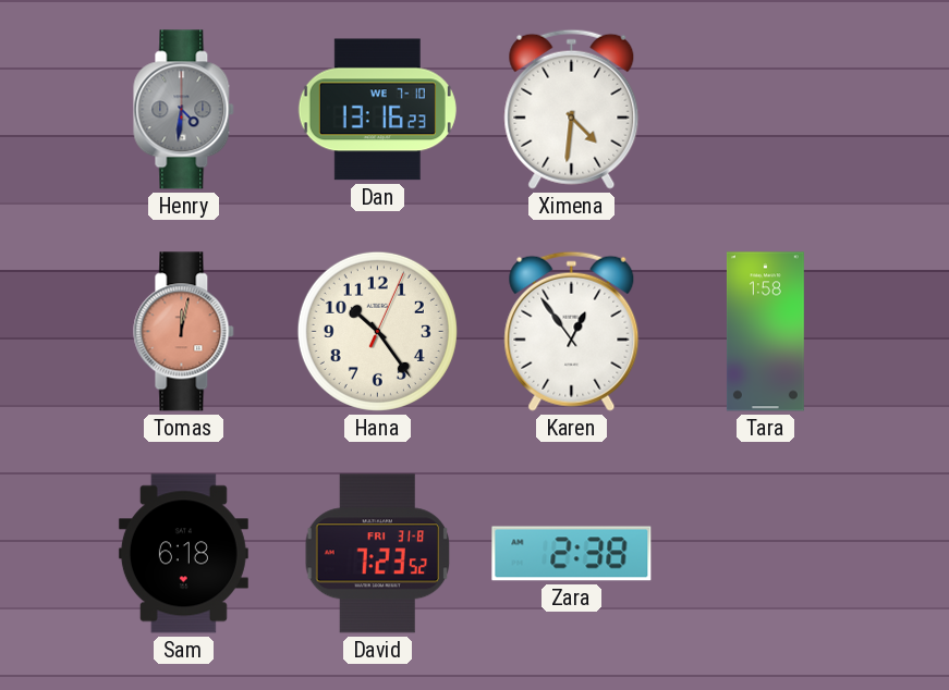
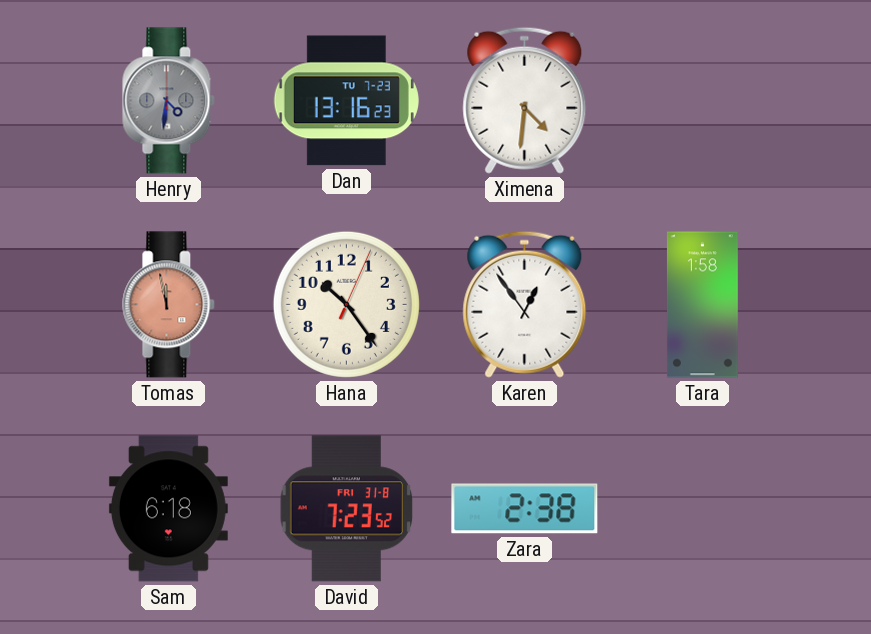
Dan date: WE 7-10 -> TU 7-23
Tomas: 12:02 -> 11:58
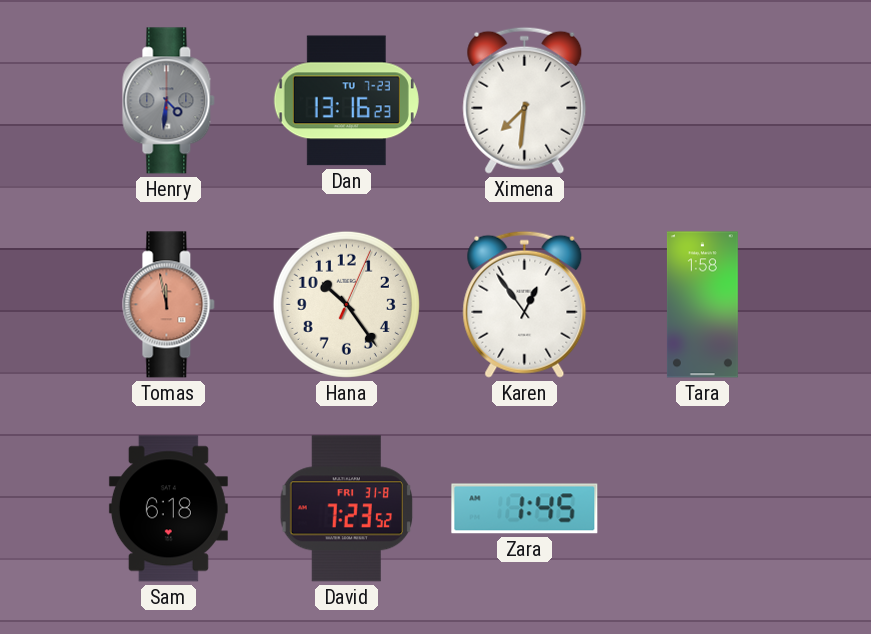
Ximena: 4:31 -> 7:31
Zara: 2:38 -> 1:45
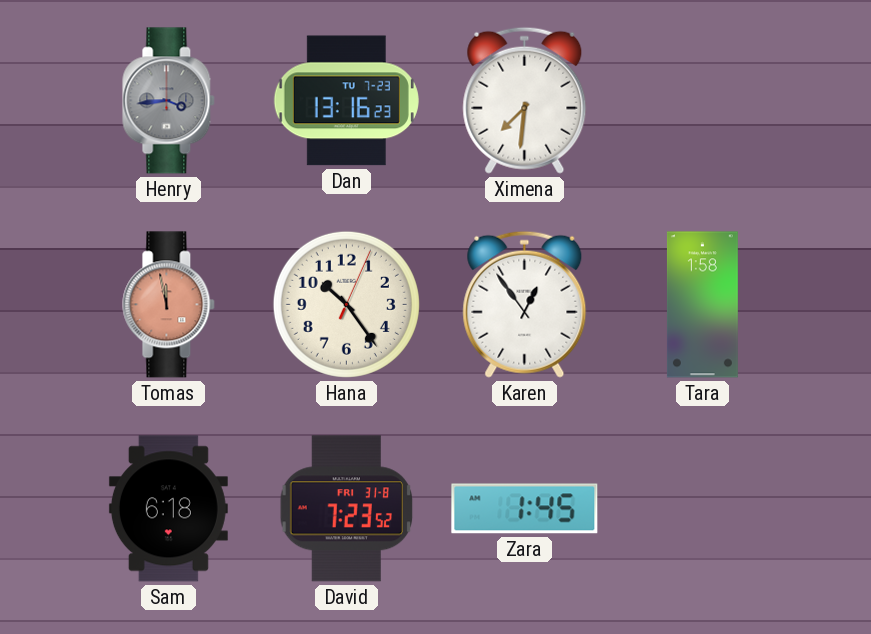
Henry: 4:31 -> 3:44
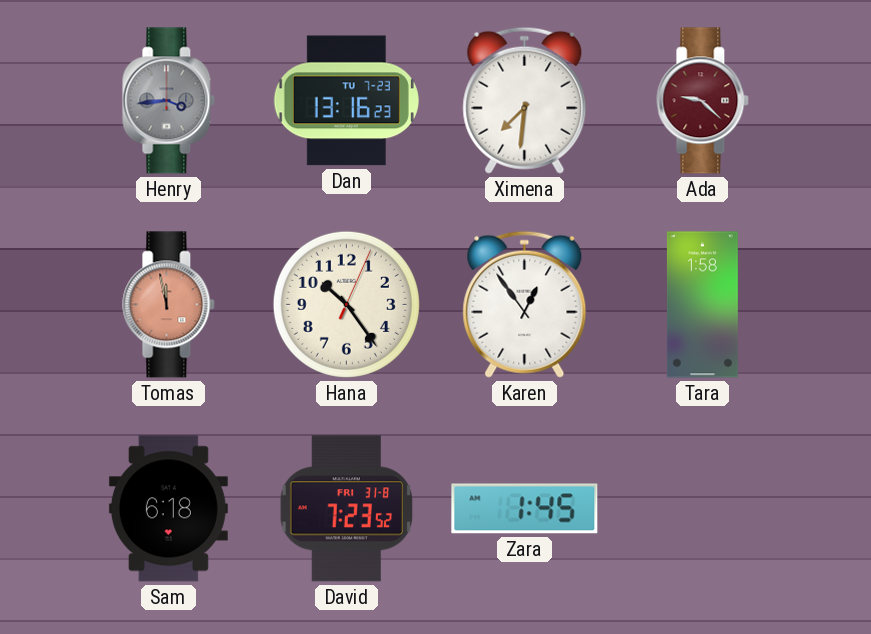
Ada: none -> 9:22
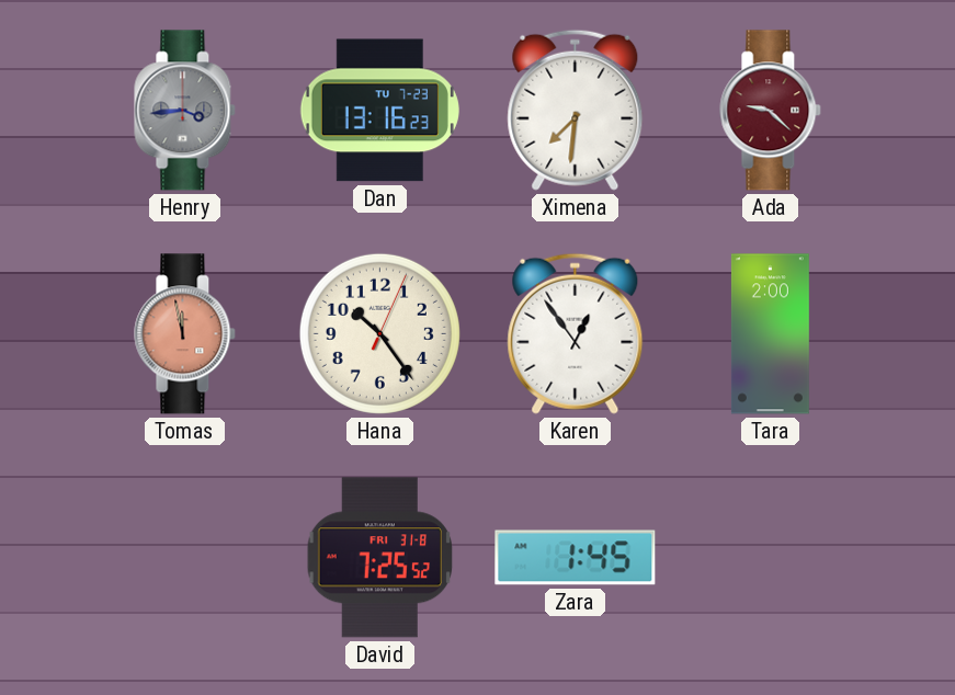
Tara: 1:58 -> 2:00
Sam: 6:18 -> none
David: 7:23 -> 7:25
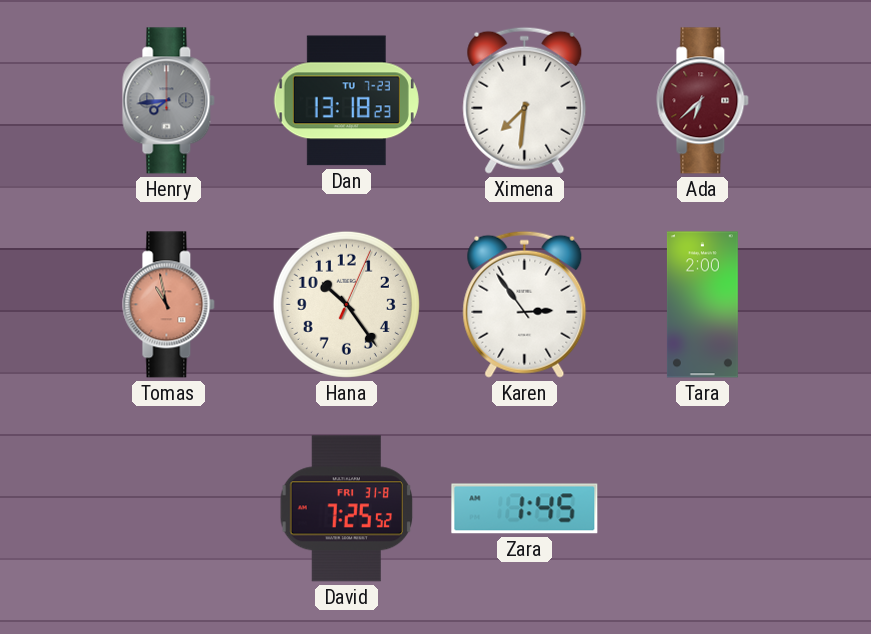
Henry: 3:44 -> 7:44
Dan: 13:16 -> 13:18
Ada: 9:22 -> 6:38
Tomas: 11:58 -> 10:58
Karen: 12:54 -> 2:54
